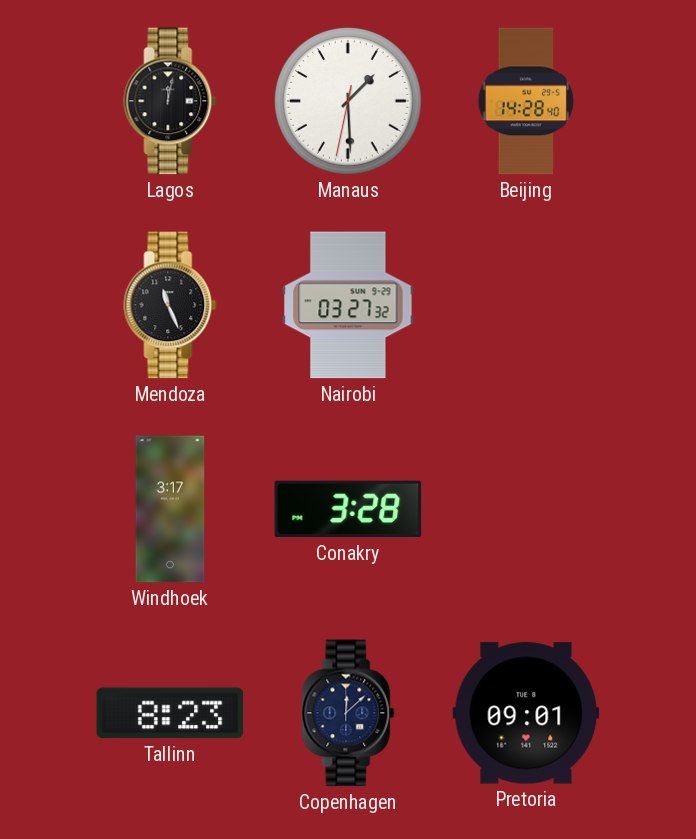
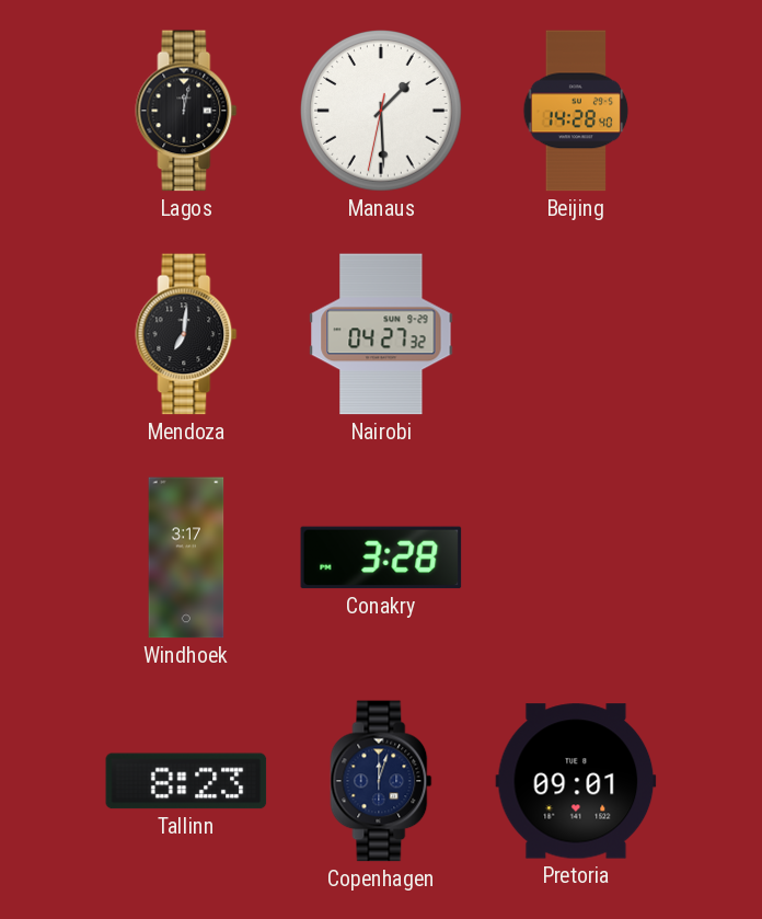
Mendoza: 11:26 -> 7:01
Nairobi: 03:27 -> 04:27
Copenhagen: 12:08 -> 12:03
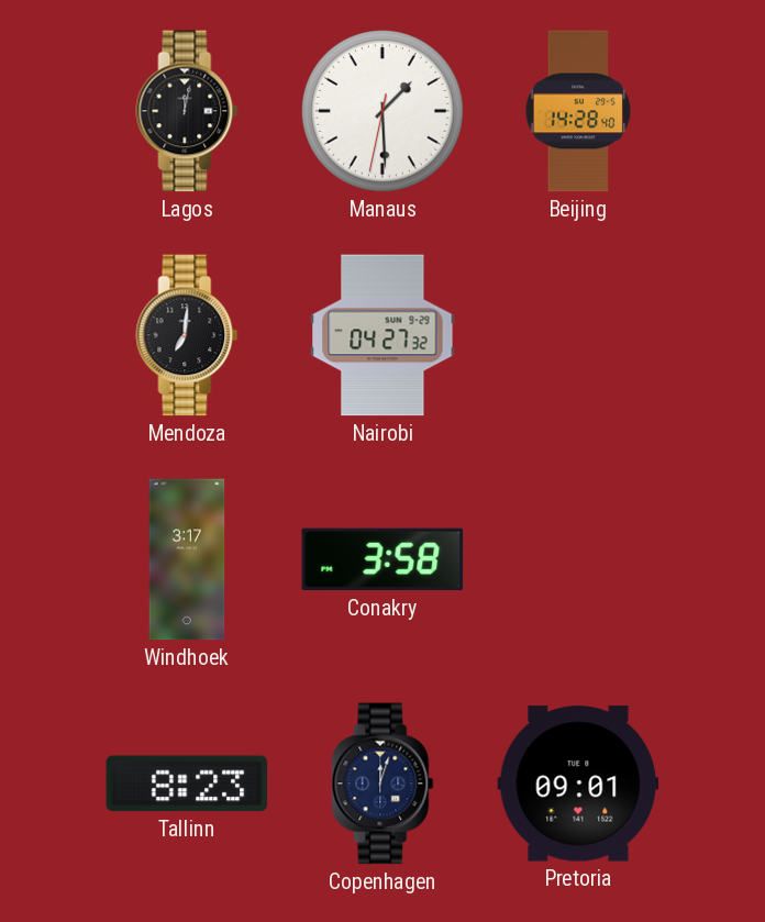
Conakry: 3:28 -> 3:58
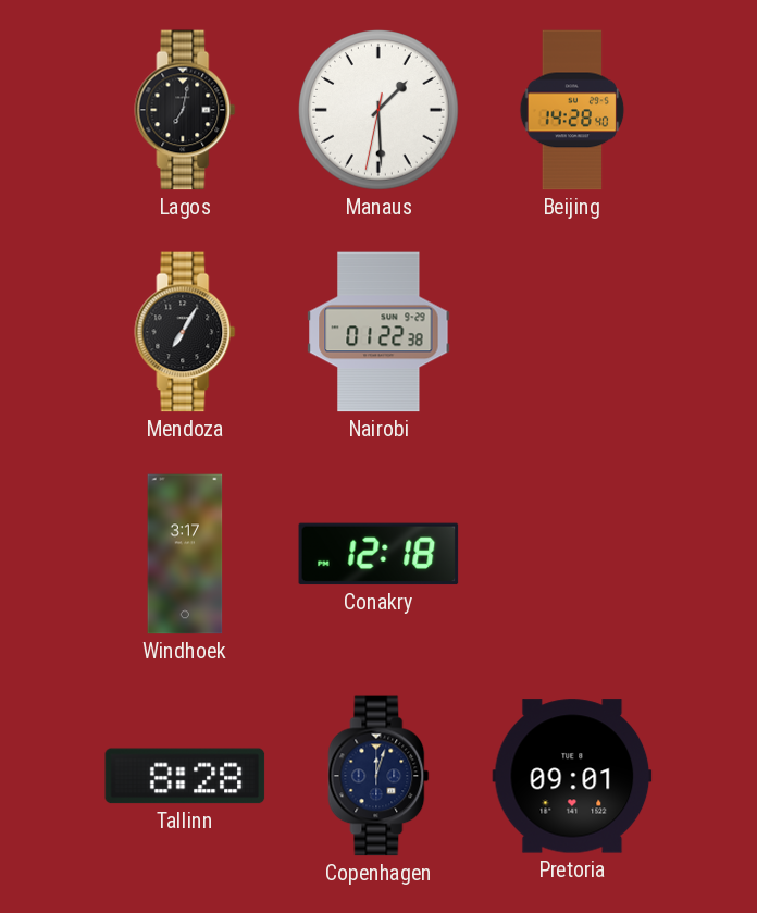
Lagos: 12:02 -> 7:02
Mendoza: 7:01 -> 7:05
Nairobi: 04:27 -> 01:22
Conakry: 3:58 -> 12:18
Tallinn: 8:23 -> 8:28
